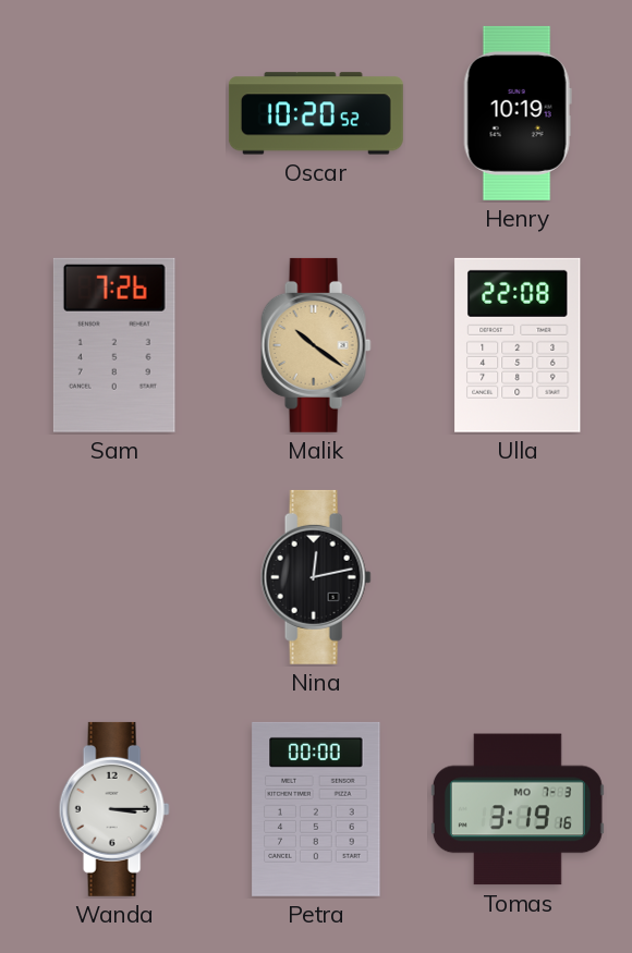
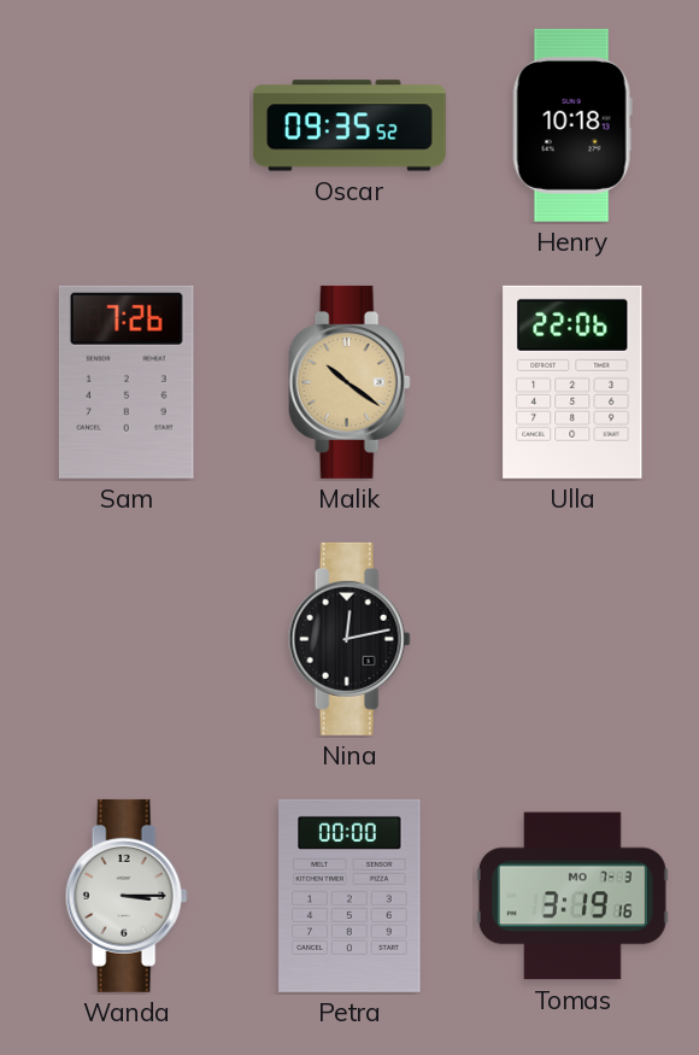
Oscar: 10:20 -> 09:35
Henry: 10:19 -> 10:18
Ulla: 22:08 -> 22:06
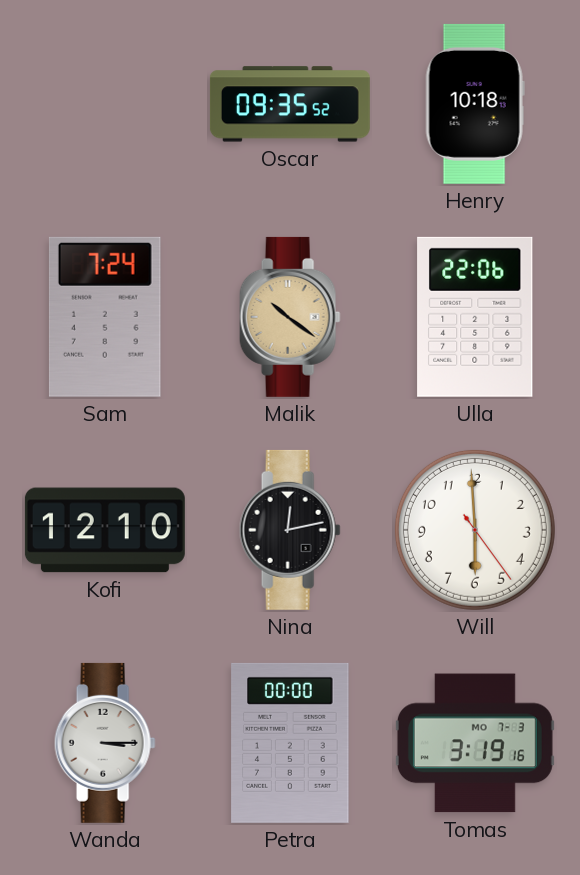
Sam: 7:26 -> 7:24
Kofi: none -> 12:10
Will: none -> 5:59
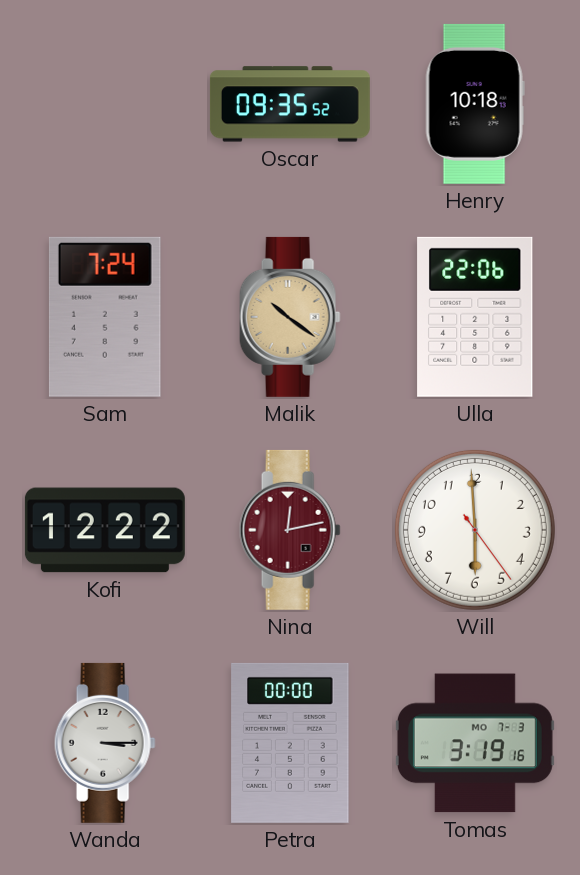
Kofi: 12:10 -> 12:22
Nina dial: black -> burgundy
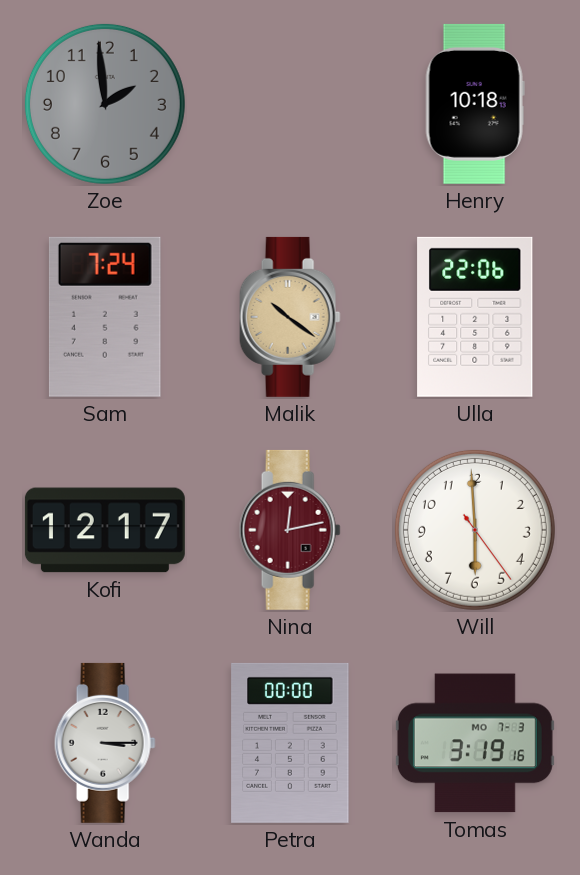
Zoe: none -> 1:59
Oscar: 09:35 -> none
Kofi: 12:22 -> 12:17
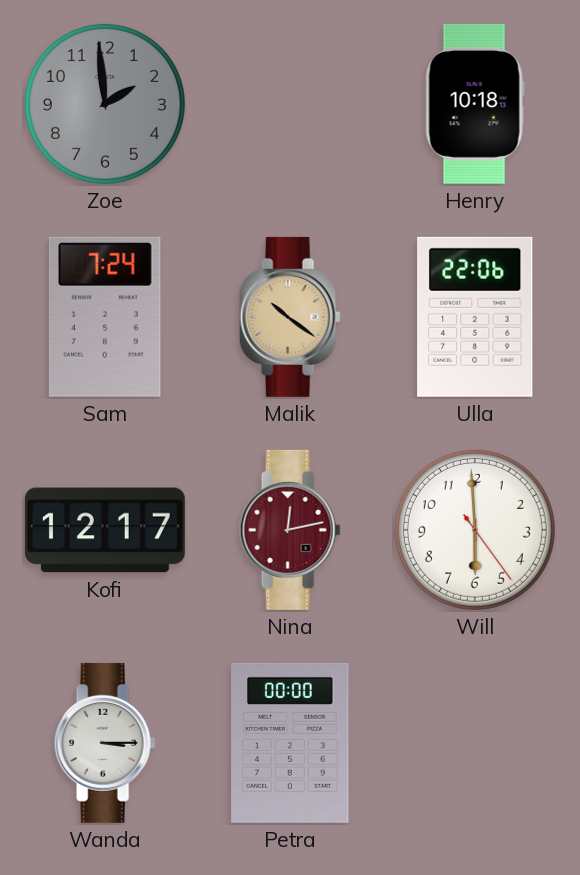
Tomas: 3:19 -> none
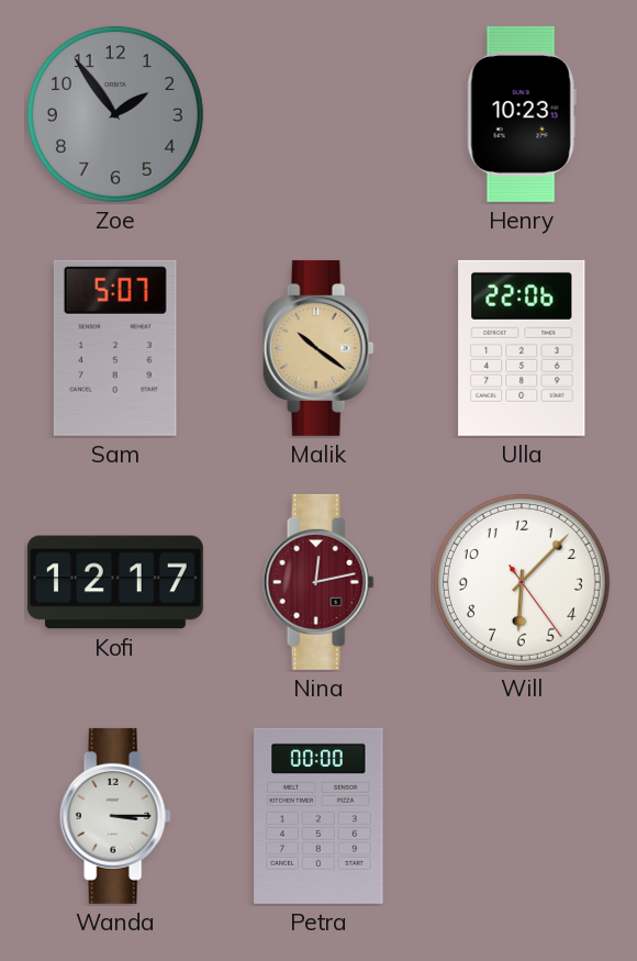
Zoe: 1:59 -> 1:54
Henry: 10:18 -> 10:23
Sam: 7:24 -> 5:07
Will: 5:59 -> 6:07
